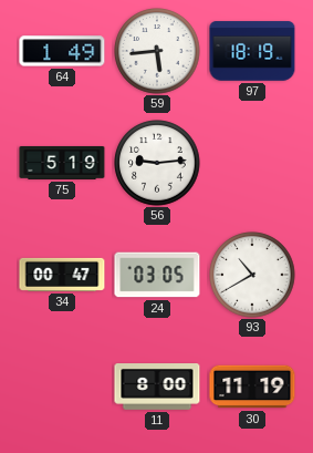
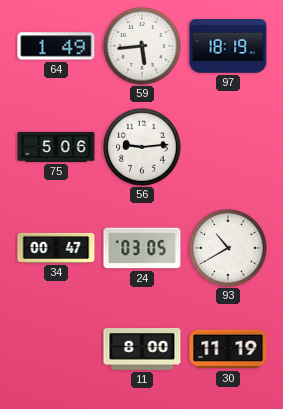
75: 5:19 -> 5:06
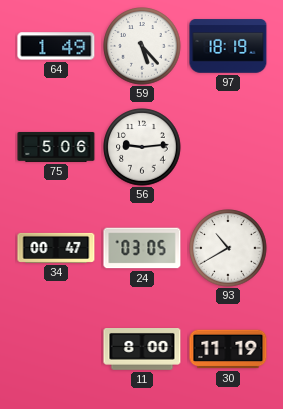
59: 5:44 -> 5:23
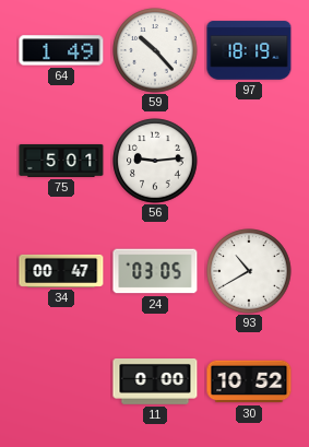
59: 5:23 -> 10:23
75: 5:06 -> 5:01
11: 8:00 -> 0:00
30: 11:19 -> 10:52
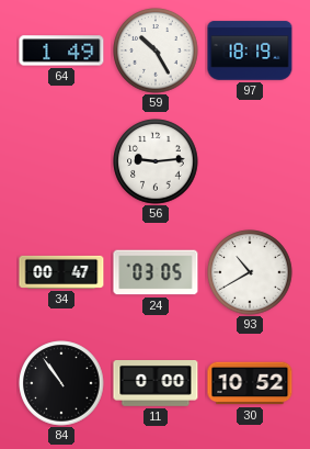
59: 10:23 -> 10:25
75: 5:01 -> none
84: none -> 10:54
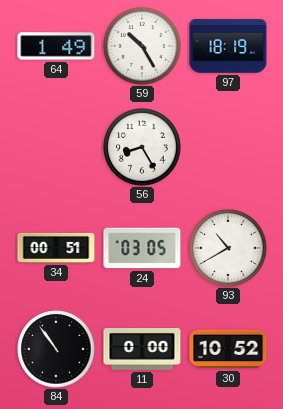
56: 9:14 -> 8:25
34: 00:47 -> 00:51
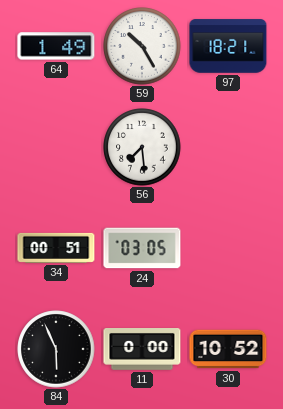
97: 18:19 -> 18:21
56: 8:25 -> 7:29
93: 10:40 -> none
84: 10:54 -> 5:56
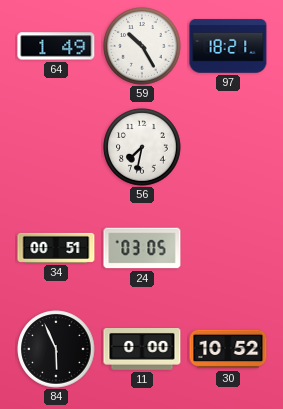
56: 7:29 -> 7:32
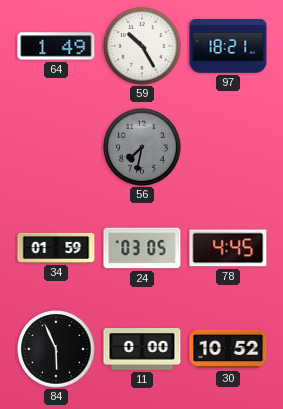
56 dial: white -> grey
34: 00:51 -> 01:59
78: none -> 4:45
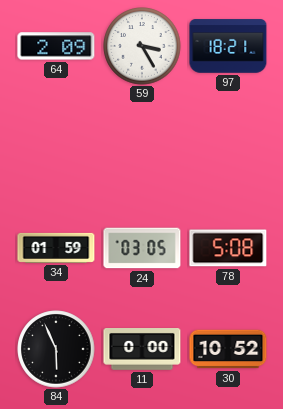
64: 1:49 -> 2:09
59: 10:25 -> 3:25
56: 7:32 -> none
78: 4:45 -> 5:08
